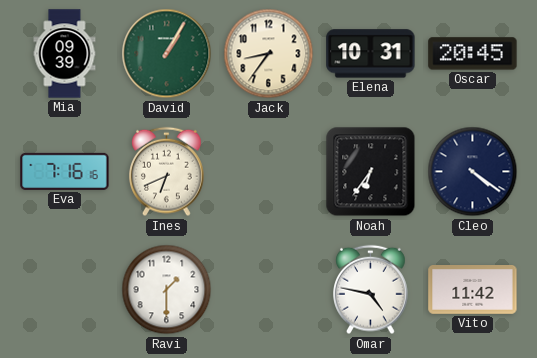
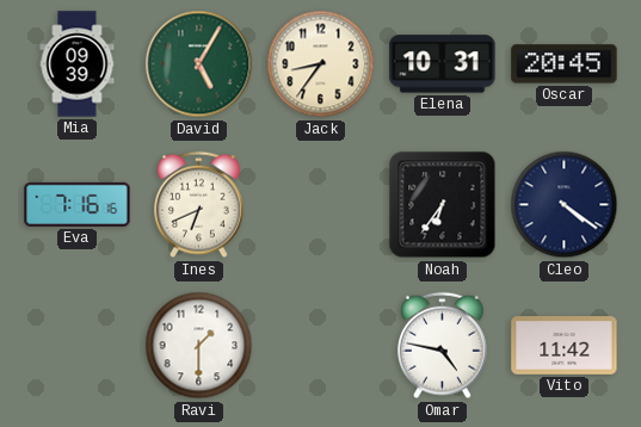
David: 1:05 -> 5:05
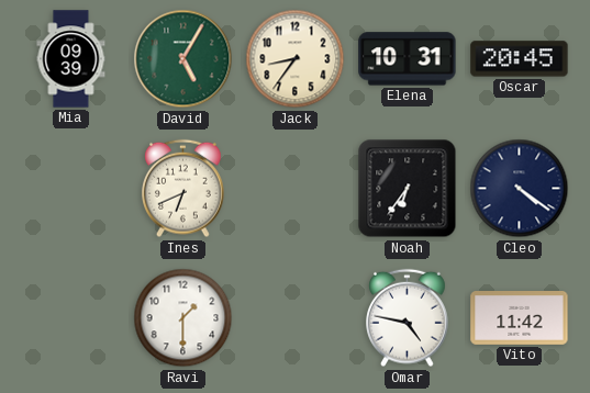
Eva: 7:16 -> none
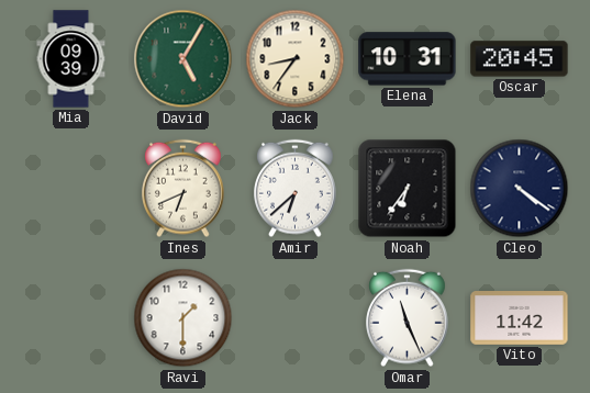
Amir: none -> 6:38
Omar: 4:47 -> 11:26
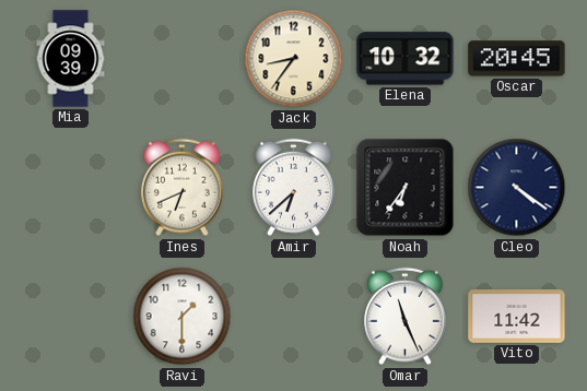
David: 5:05 -> none
Elena: 10:31 -> 10:32
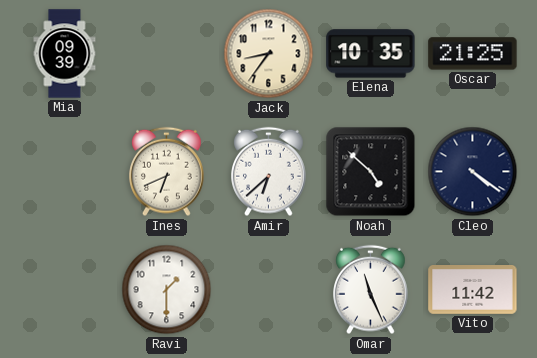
Elena: 10:32 -> 10:35
Oscar: 20:45 -> 21:25
Noah: 6:36 -> 4:52
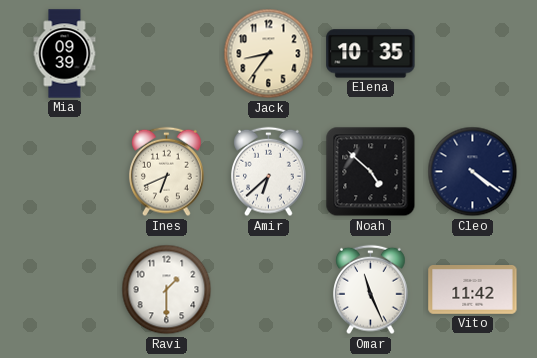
Oscar: 21:25 -> none
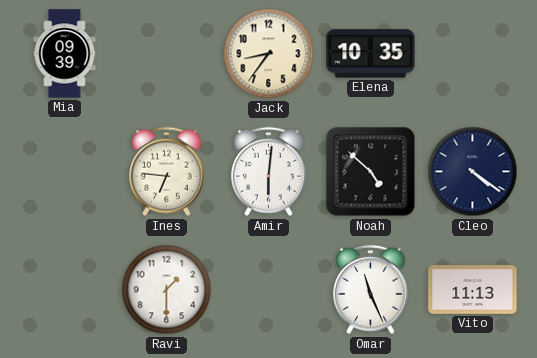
Ines: 6:41 -> 6:46
Amir: 6:38 -> 6:01
Vito: 11:42 -> 11:13
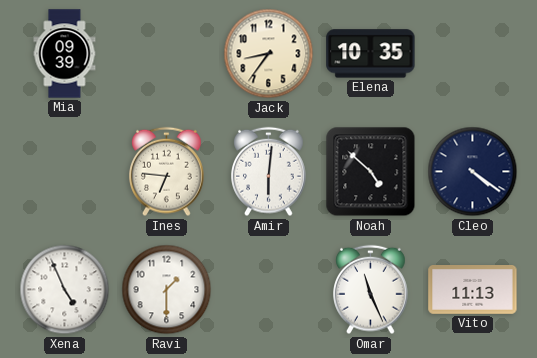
Xena: none -> 4:56
